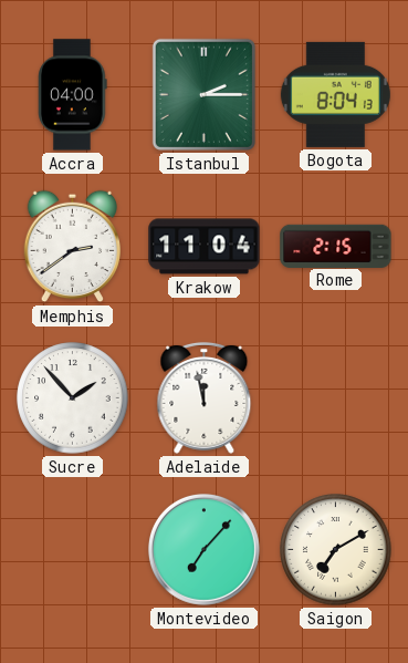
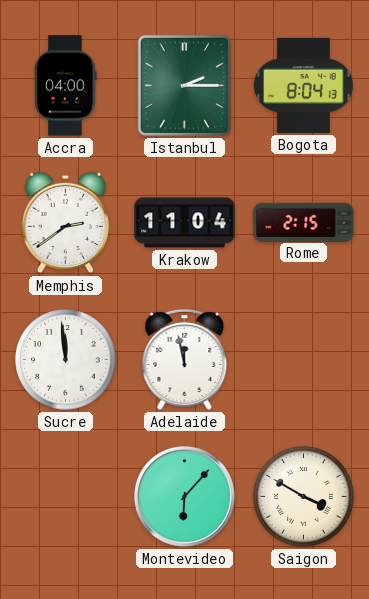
Sucre: 1:53 -> 11:59
Montevideo: 7:07 -> 6:07
Saigon: 7:10 -> 3:50
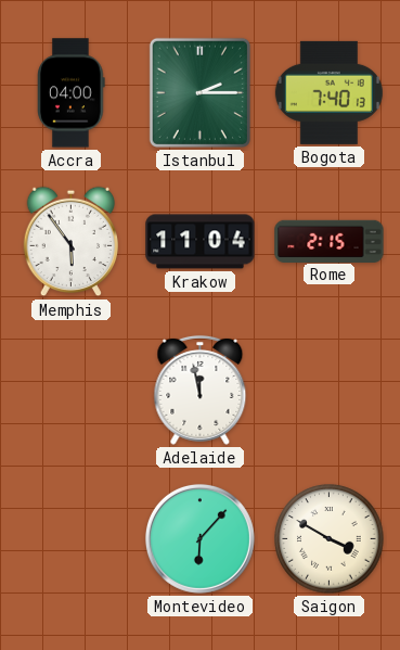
Bogota: 8:04 -> 7:40
Memphis: 2:39 -> 5:54
Sucre: 11:59 -> none
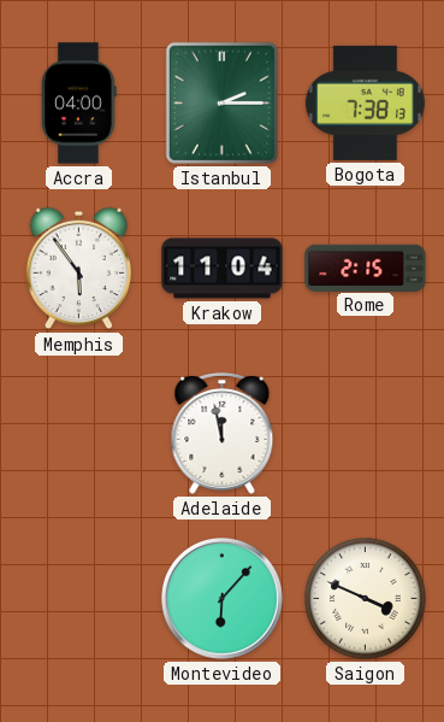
Bogota: 7:40 -> 7:38
Saigon: 3:50 -> 3:49
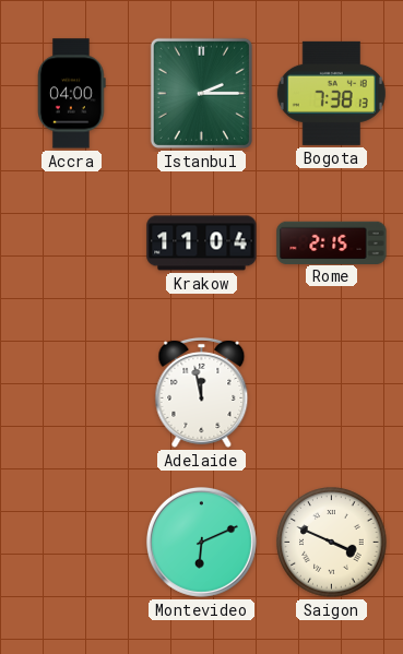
Memphis: 5:54 -> none
Montevideo: 6:07 -> 6:11
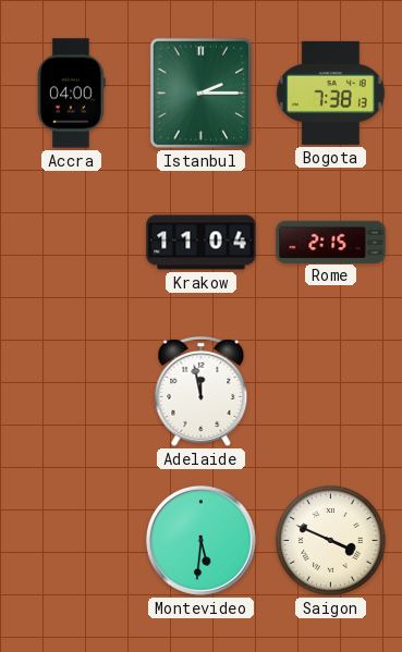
Montevideo: 6:11 -> 5:31
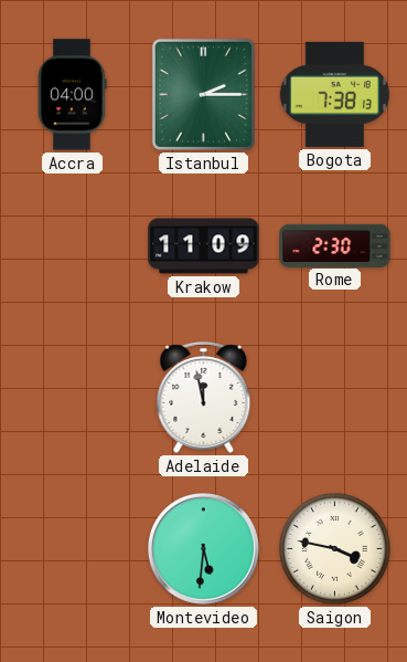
Krakow: 11:04 -> 11:09
Rome: 2:15 -> 2:30
Saigon: 3:49 -> 3:47
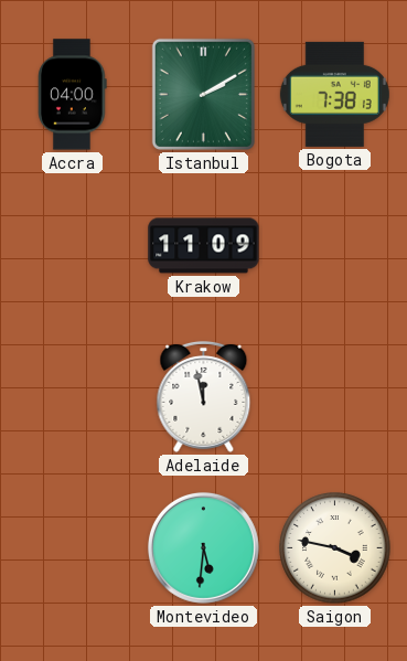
Istanbul: 2:15 -> 2:10
Rome: 2:30 -> none
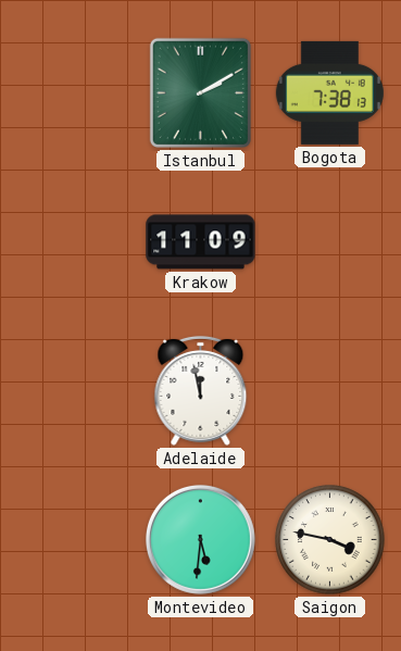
Accra: 04:00 -> none
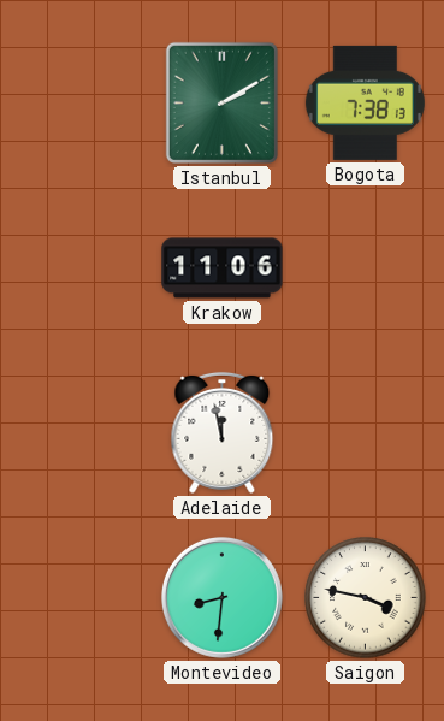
Krakow: 11:09 -> 11:06
Montevideo: 5:31 -> 8:31
